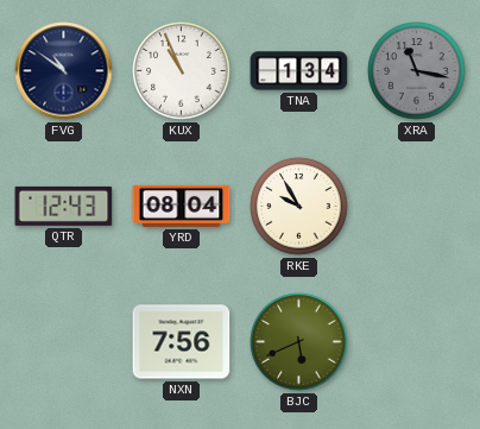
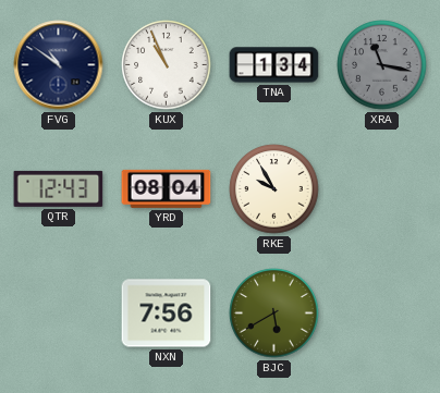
BJC: 5:41 -> 5:40
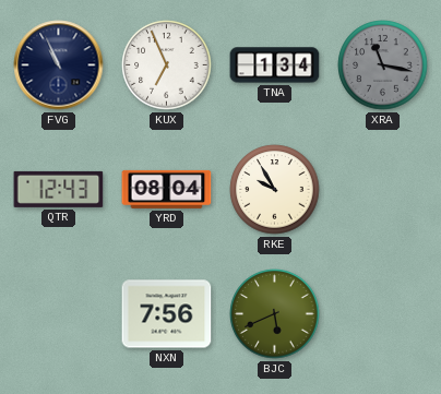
FVG: 10:51 -> 10:56
KUX: 10:56 -> 6:56
BJC: 5:40 -> 5:41
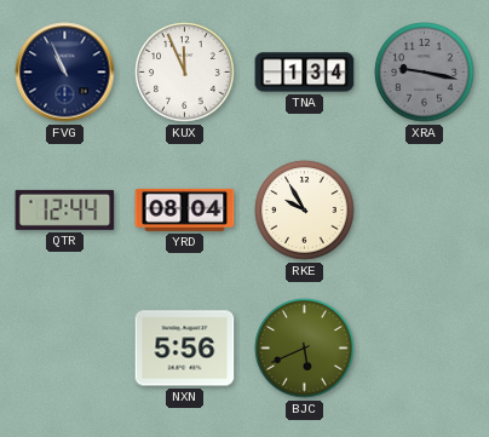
KUX: 6:56 -> 11:56
XRA: 11:17 -> 9:17
QTR: 12:43 -> 12:44
NXN: 7:56 -> 5:56
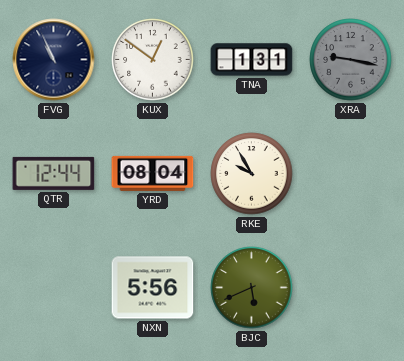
KUX: 11:56 -> 12:51
TNA: 1:34 -> 1:31
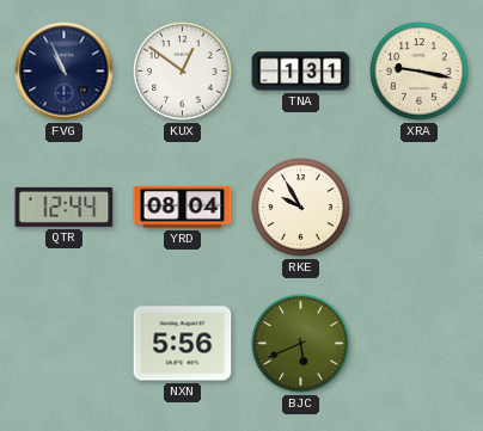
XRA dial: grey -> cream
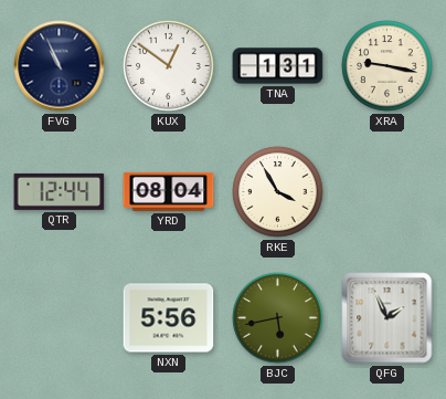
RKE: 9:55 -> 3:55
BJC: 5:41 -> 5:43
QFG: none -> 1:56
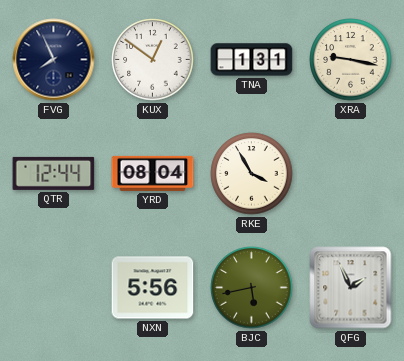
FVG: 10:56 -> 7:56
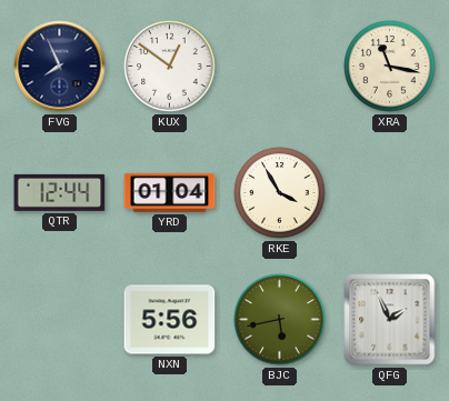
TNA: 1:31 -> none
XRA: 9:17 -> 11:17
YRD: 08:04 -> 01:04
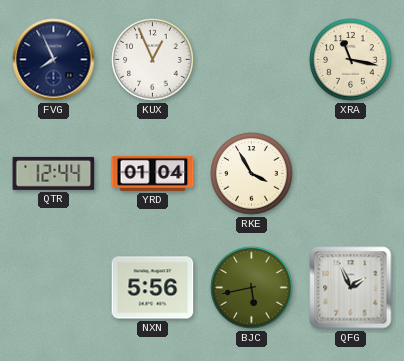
KUX: 12:51 -> 12:56
